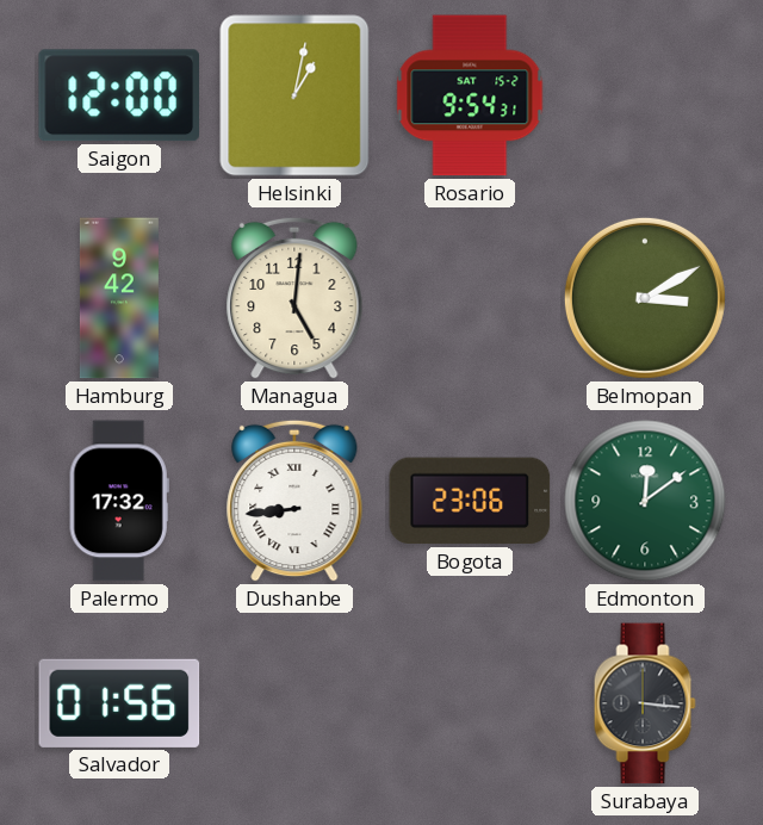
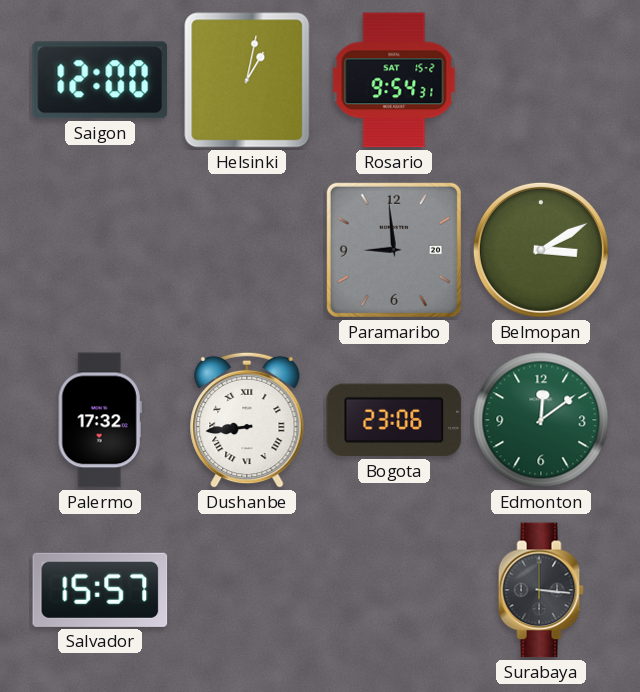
Hamburg: 9:42 -> none
Managua: 5:01 -> none
Paramaribo: none -> 8:59
Salvador: 01:56 -> 15:57
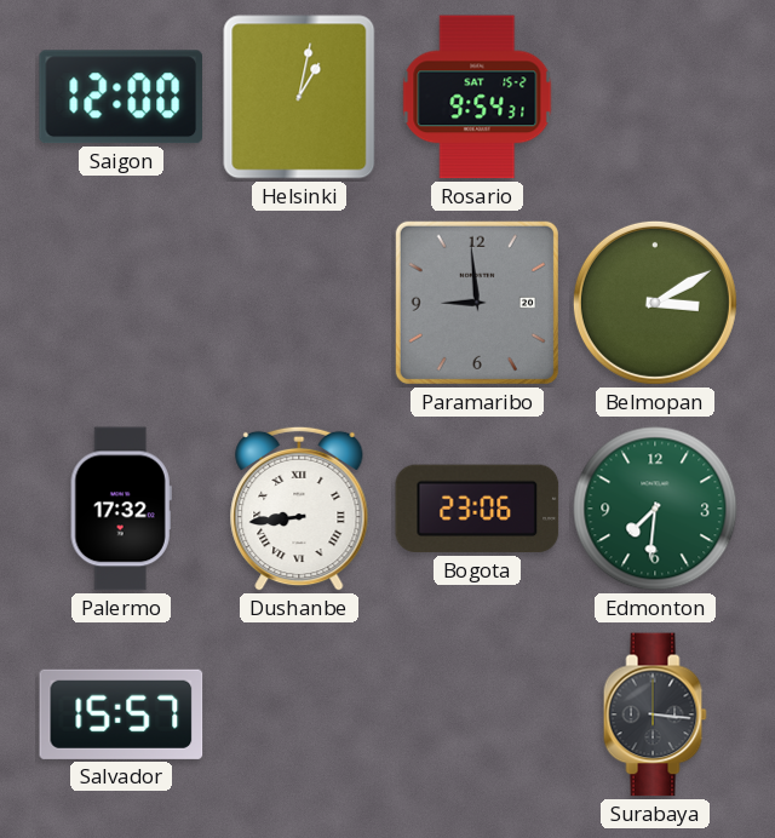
Edmonton: 12:09 -> 7:31
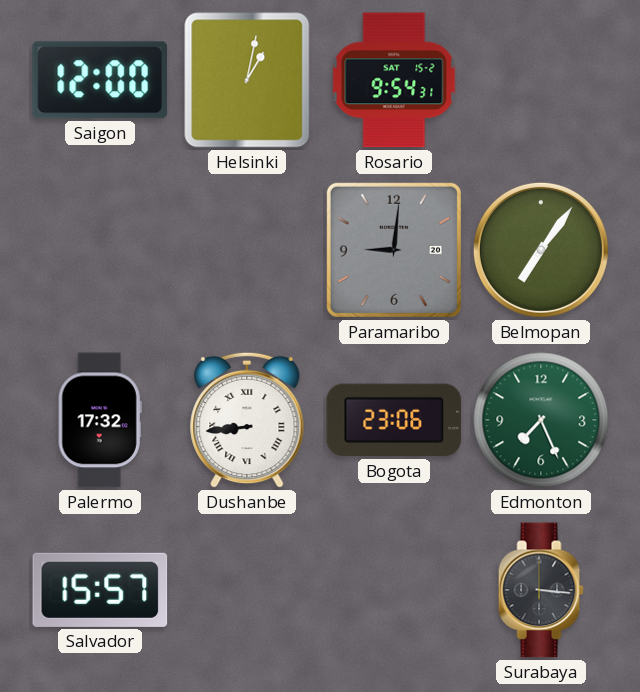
Paramaribo: 8:59 -> 9:01
Belmopan: 3:10 -> 7:06
Edmonton: 7:31 -> 7:26
